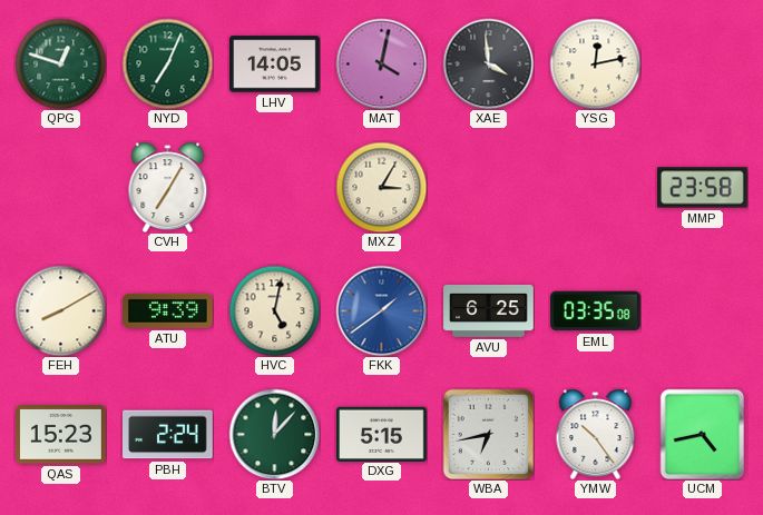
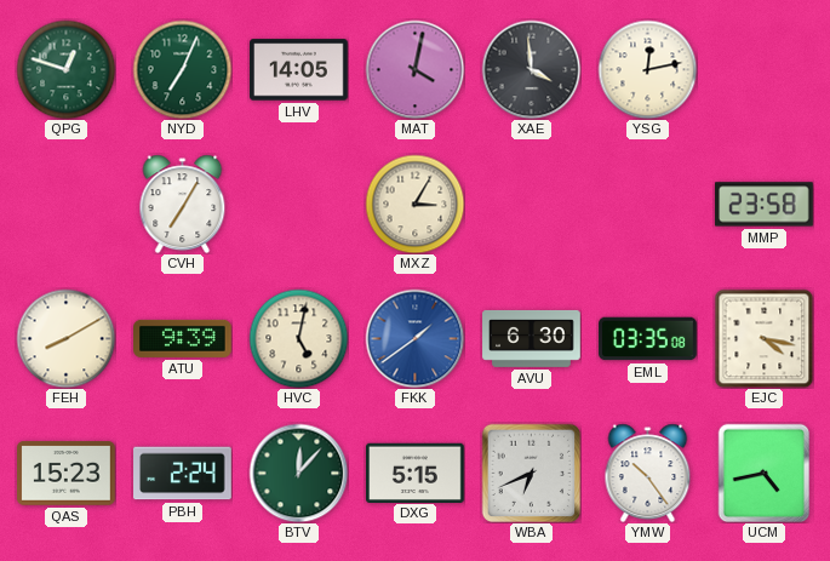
AVU: 6:25 -> 6:30
EJC: none -> 4:17
WBA: 6:43 -> 6:41
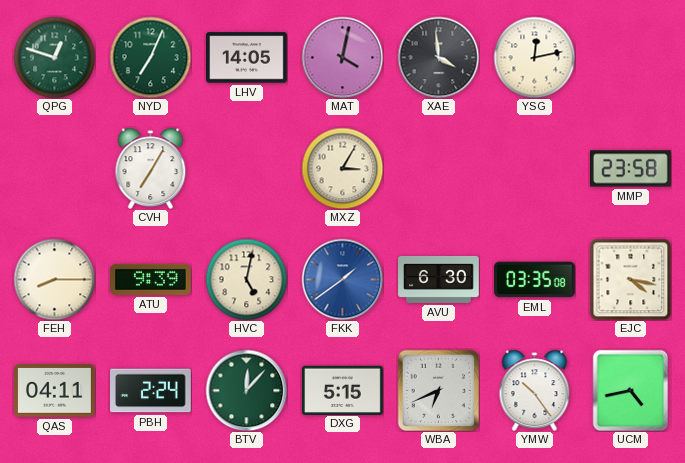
FEH: 8:10 -> 8:15
QAS: 15:23 -> 04:11
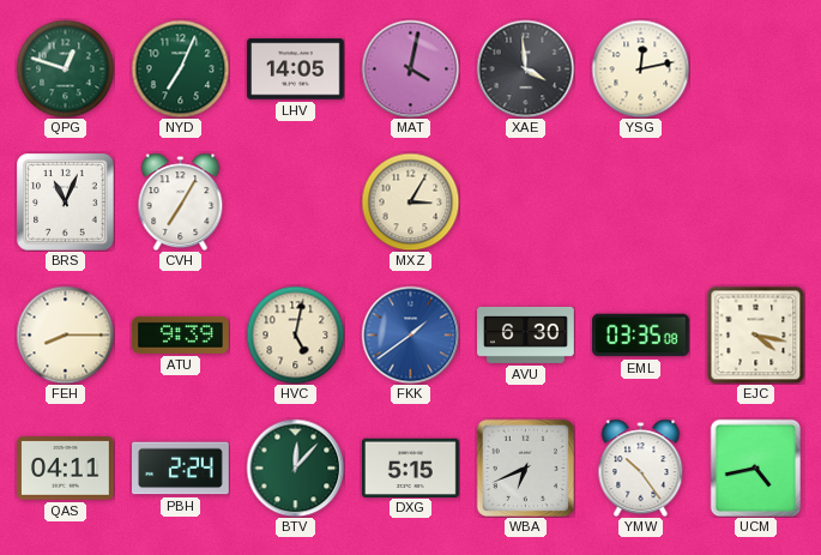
BRS: none -> 11:04
MMP: 23:58 -> none
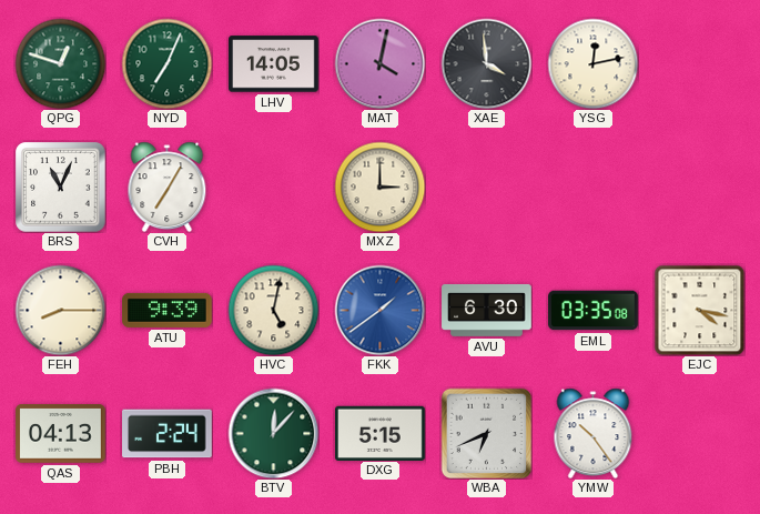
MXZ: 3:05 -> 3:00
QAS: 04:11 -> 04:13
UCM: 4:43 -> none
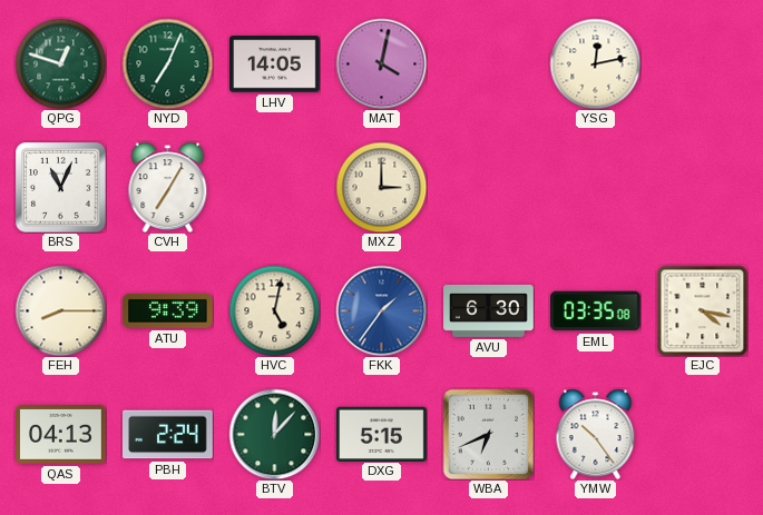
XAE: 3:59 -> none
FKK: 1:39 -> 1:36
